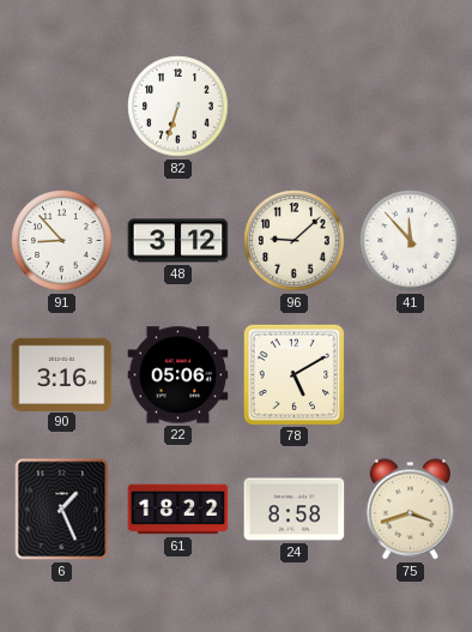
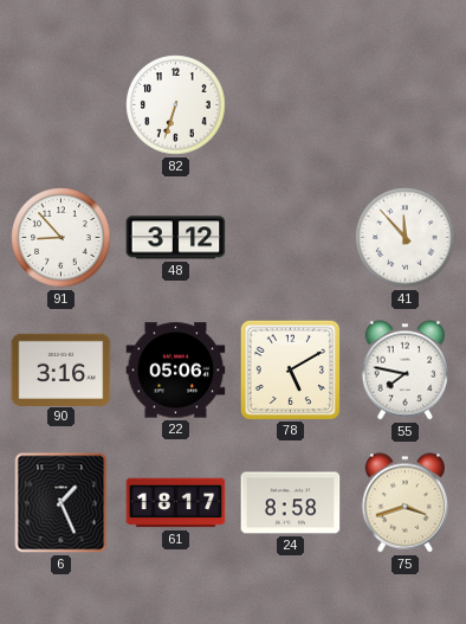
96: 9:08 -> none
55: none -> 7:47
61: 18:22 -> 18:17
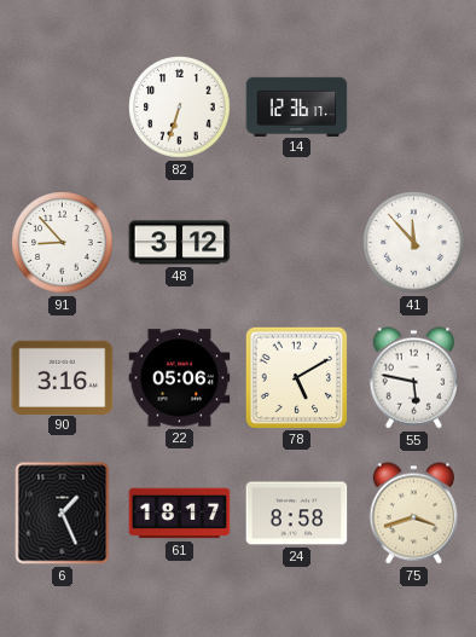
14: none -> 12:36
55: 7:47 -> 5:47
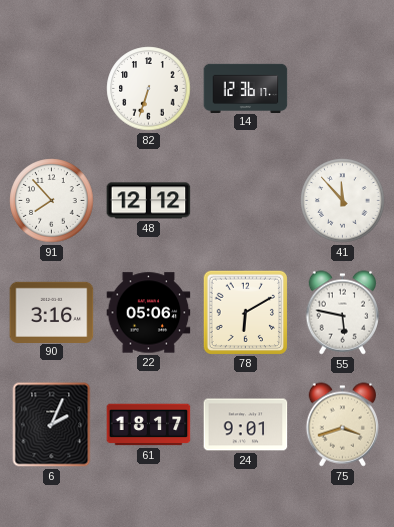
91: 8:53 -> 7:53
48: 3:12 -> 12:12
78: 5:10 -> 6:10
6: 1:26 -> 2:04
24: 8:58 -> 9:01
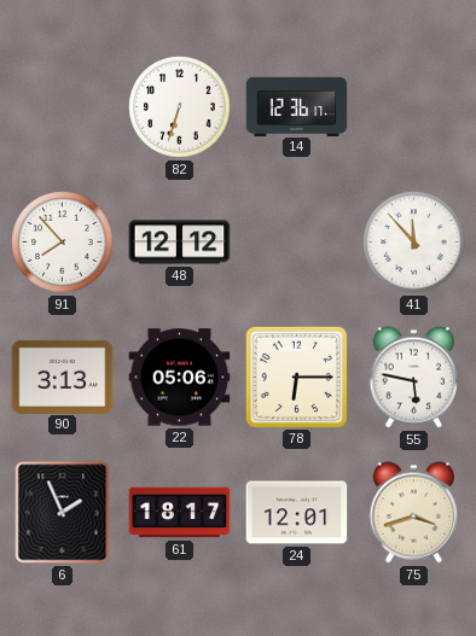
90: 3:16 -> 3:13
78: 6:10 -> 6:15
6: 2:04 -> 1:56
24: 9:01 -> 12:01
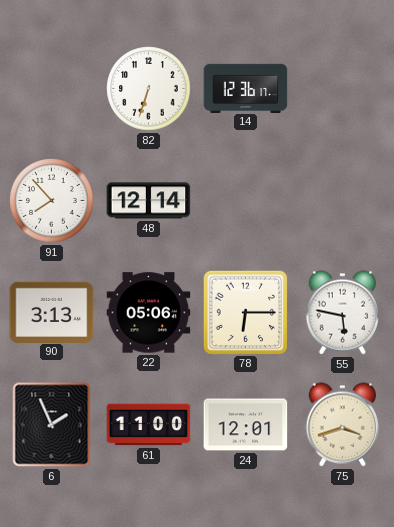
48: 12:12 -> 12:14
41: 11:53 -> none
61: 18:17 -> 11:00
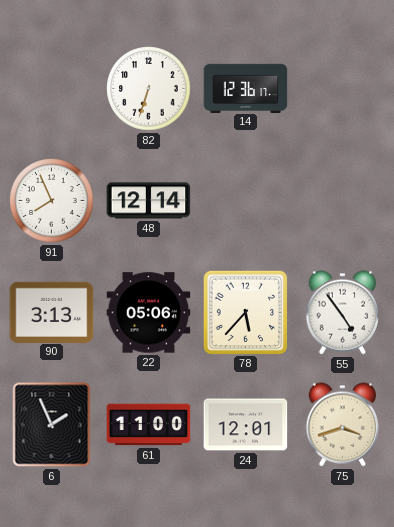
91: 7:53 -> 7:56
78: 6:15 -> 5:37
55: 5:47 -> 4:54
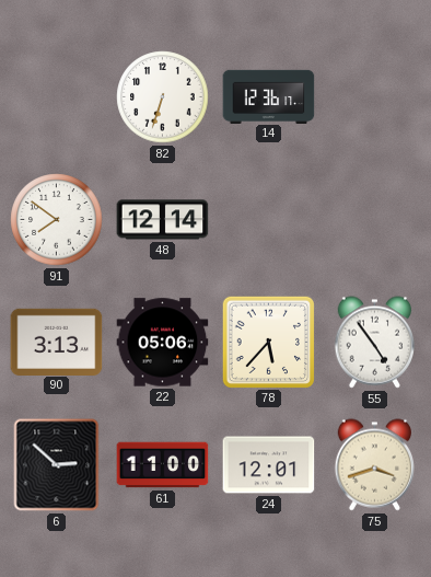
91: 7:56 -> 7:51
6: 1:56 -> 2:52
